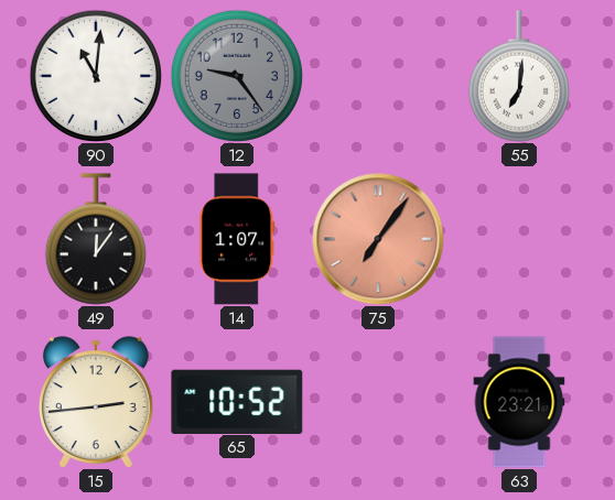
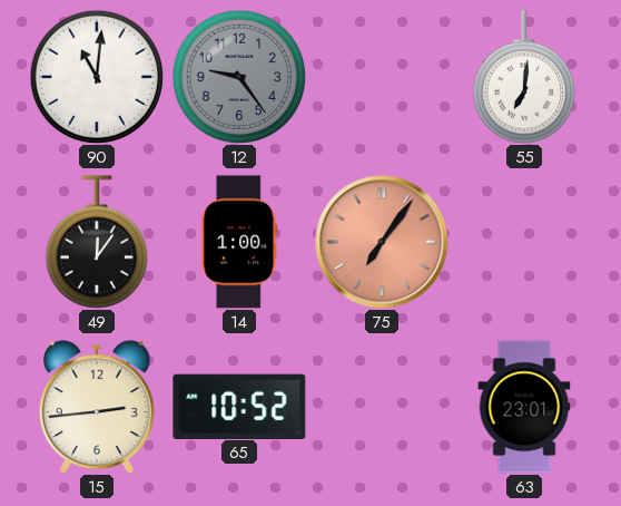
14: 1:07 -> 1:00
63: 23:21 -> 23:01
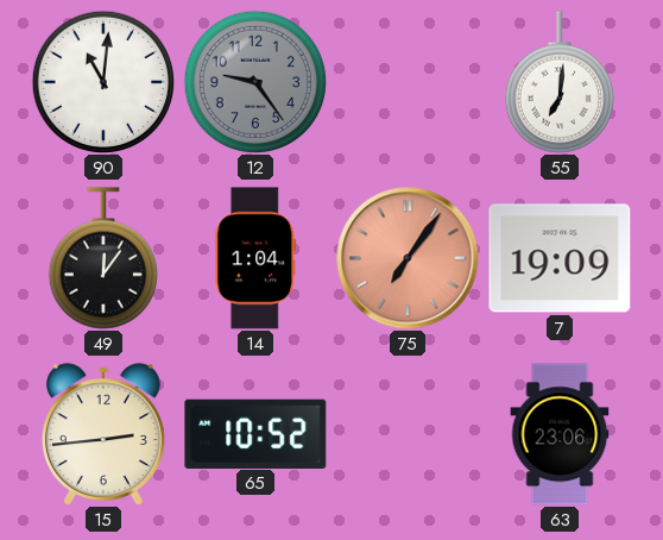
14: 1:00 -> 1:04
7: none -> 19:09
63: 23:01 -> 23:06
